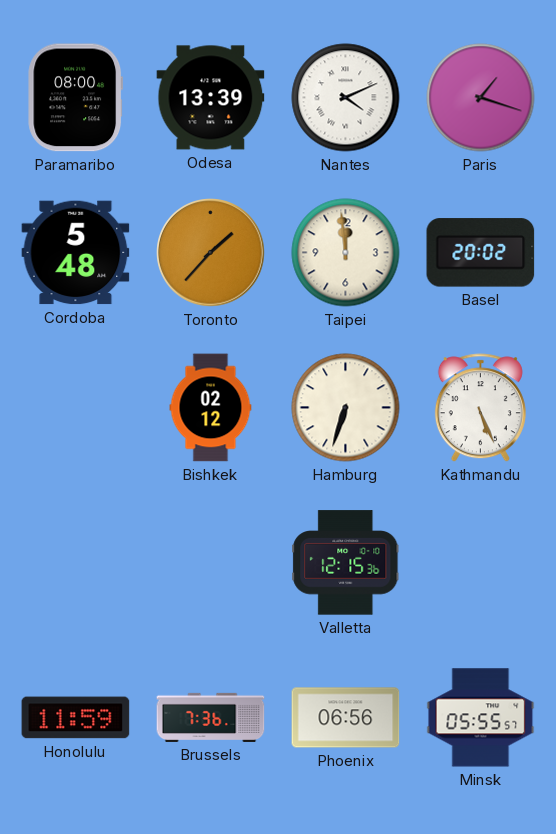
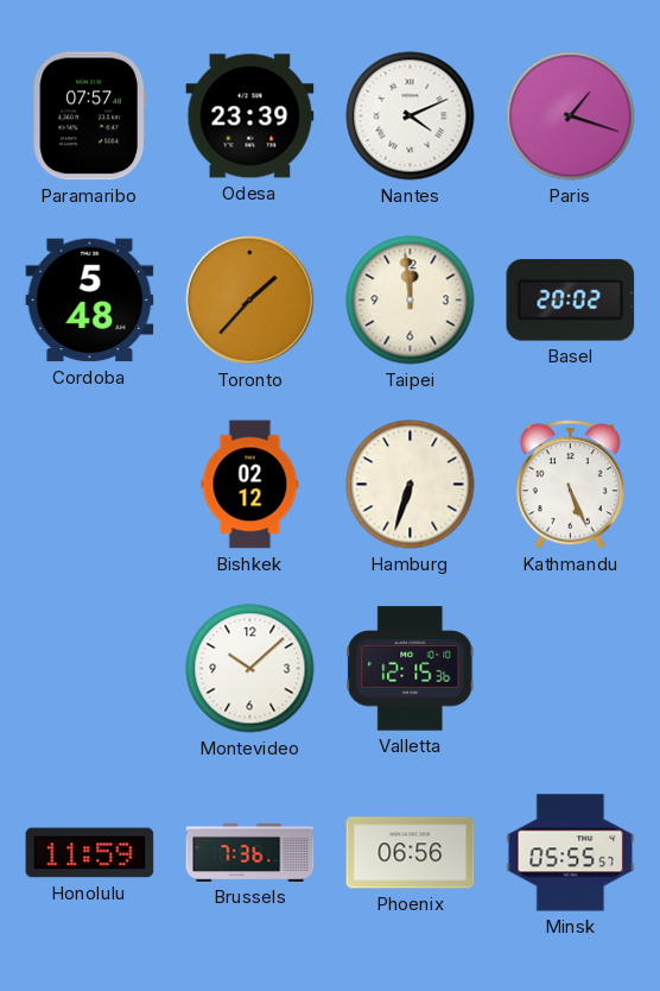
Paramaribo: 08:00 -> 07:57
Odesa: 13:39 -> 23:39
Montevideo: none -> 10:08
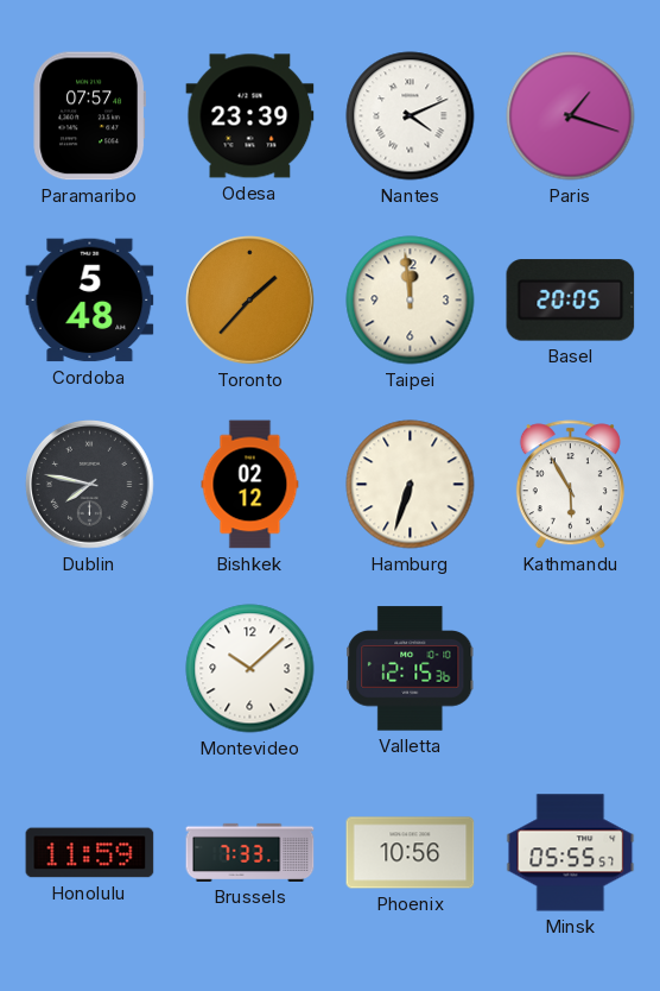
Basel: 20:02 -> 20:05
Dublin: none -> 7:47
Kathmandu: 5:26 -> 5:55
Brussels: 7:36 -> 7:33
Phoenix: 06:56 -> 10:56
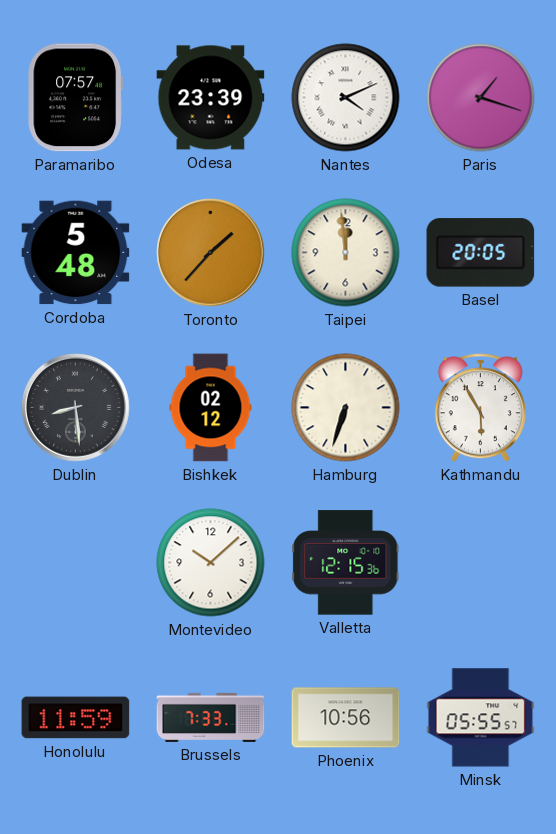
Dublin: 7:47 -> 8:29
